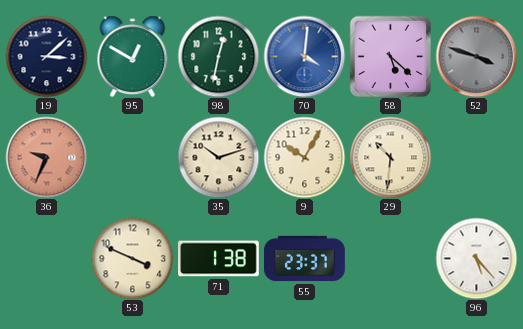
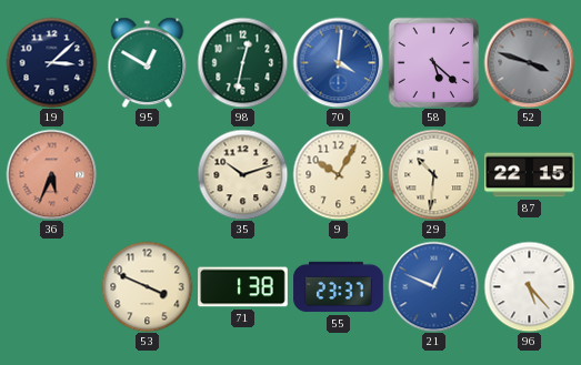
36: 9:34 -> 5:34
87: none -> 22:15
21: none -> 12:49
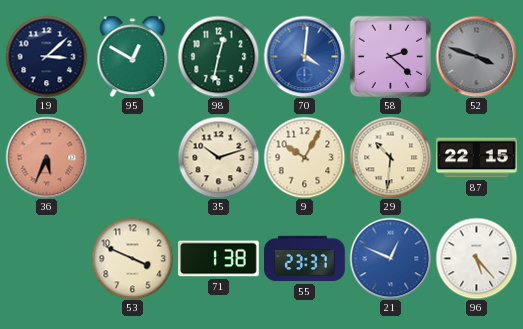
58: 5:22 -> 2:22
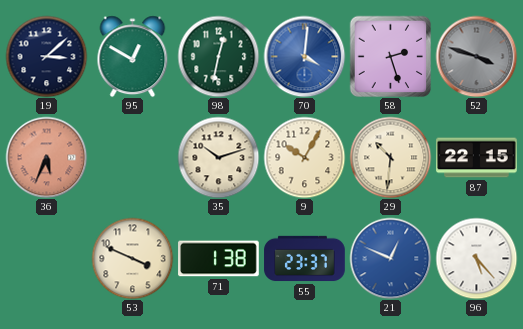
58: 2:22 -> 2:27
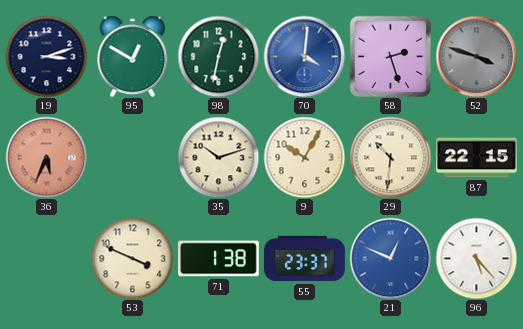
19: 3:08 -> 3:12
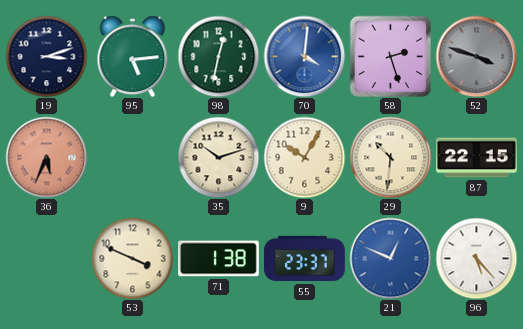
95: 12:50 -> 5:14
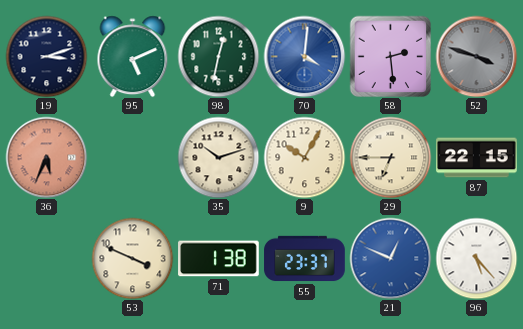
95: 5:14 -> 5:11
58: 2:27 -> 2:29
29: 10:31 -> 6:45
